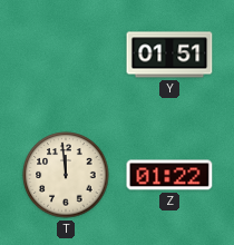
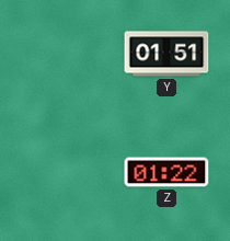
T: 11:59 -> none
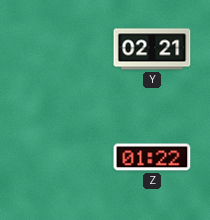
Y: 01:51 -> 02:21
